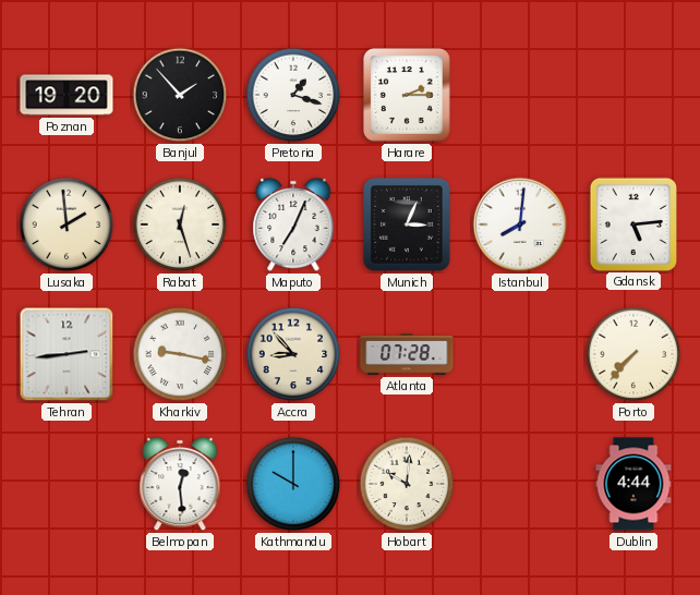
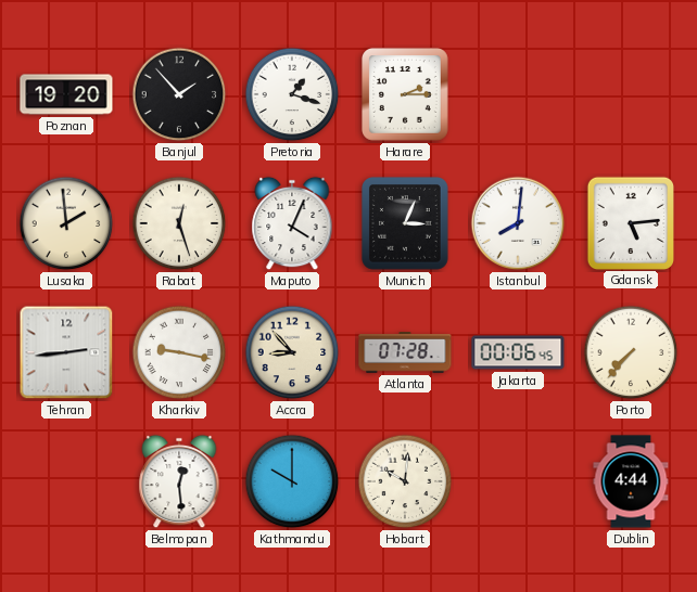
Maputo: 7:04 -> 4:04
Jakarta: none -> 00:06
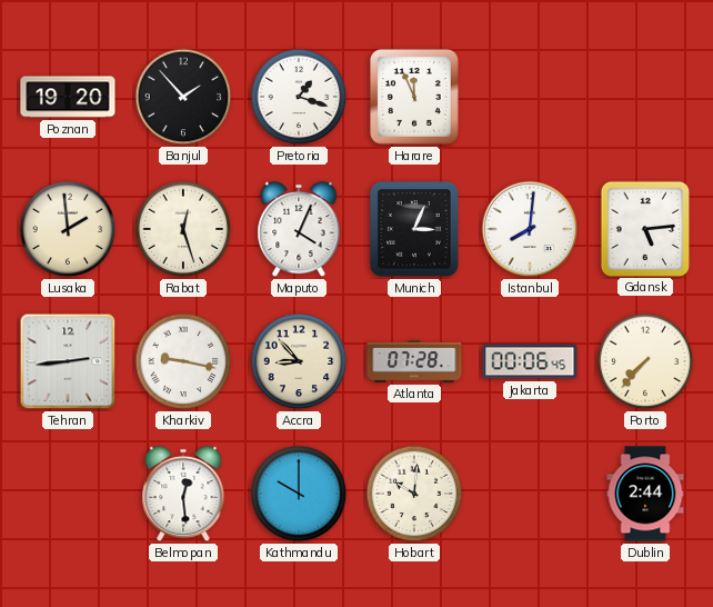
Harare: 2:15 -> 11:56
Dublin: 4:44 -> 2:44
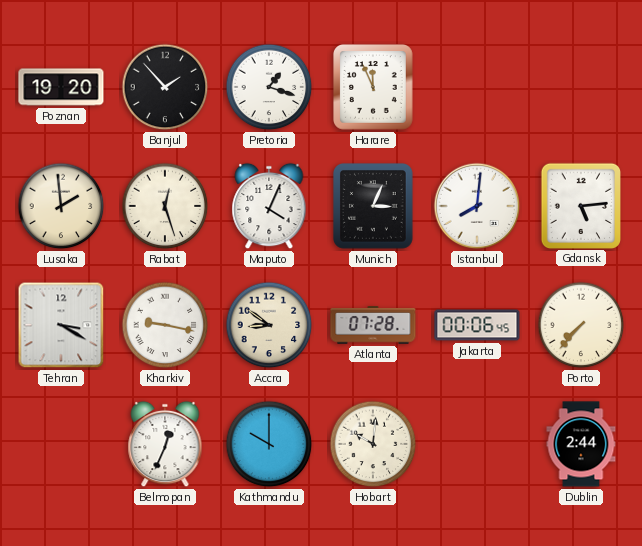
Tehran: 2:44 -> 3:20
Accra: 8:53 -> 8:51
Belmopan: 12:29 -> 12:34
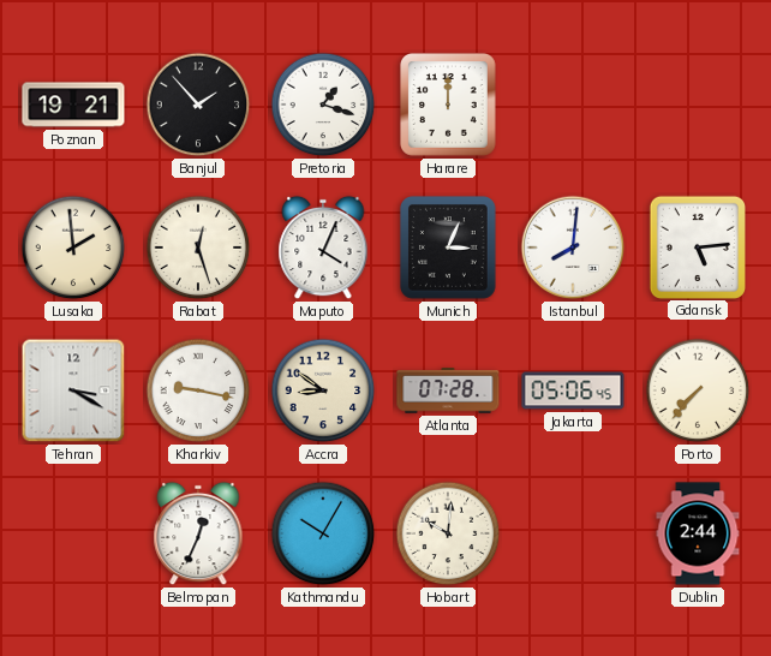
Poznan: 19:20 -> 19:21
Harare: 11:56 -> 12:00
Jakarta: 00:06 -> 05:06
Kathmandu: 10:00 -> 10:05
